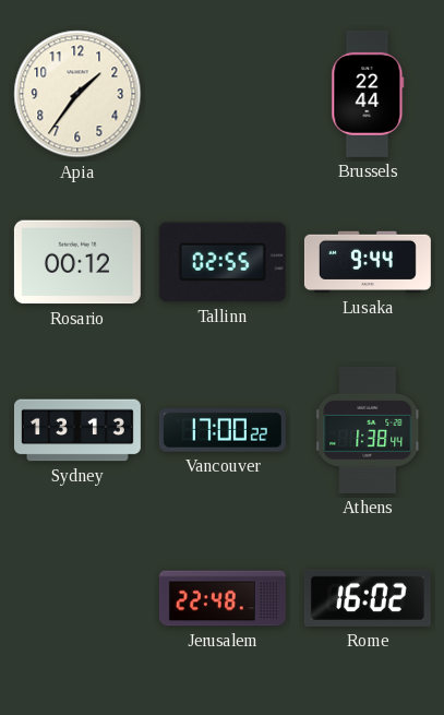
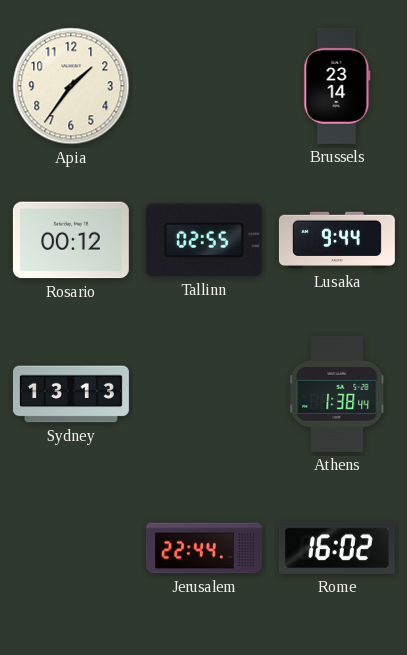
Brussels: 22:44 -> 23:14
Vancouver: 17:00 -> none
Jerusalem: 22:48 -> 22:44
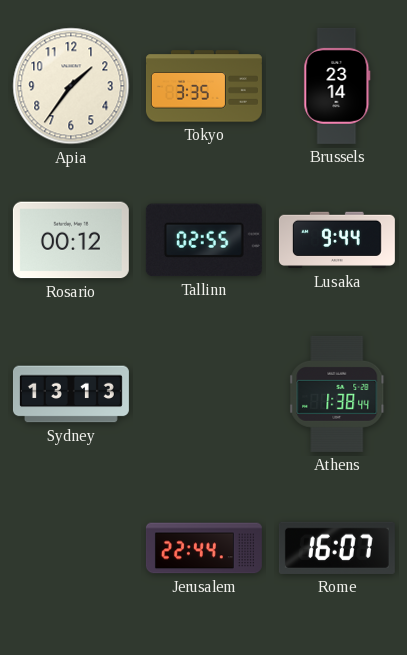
Tokyo: none -> 3:35
Rome: 16:02 -> 16:07
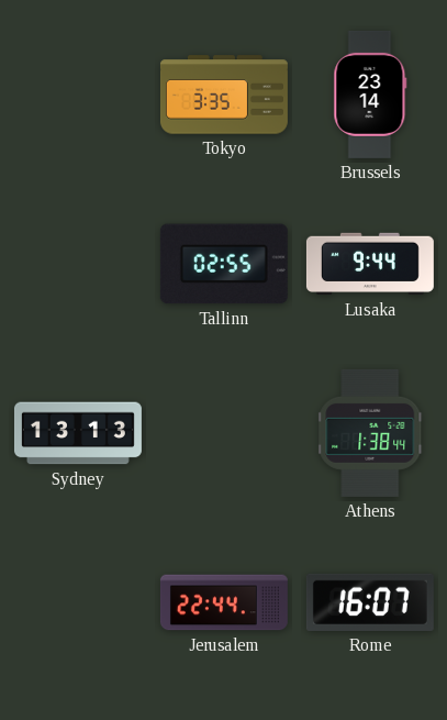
Apia: 1:36 -> none
Rosario: 00:12 -> none
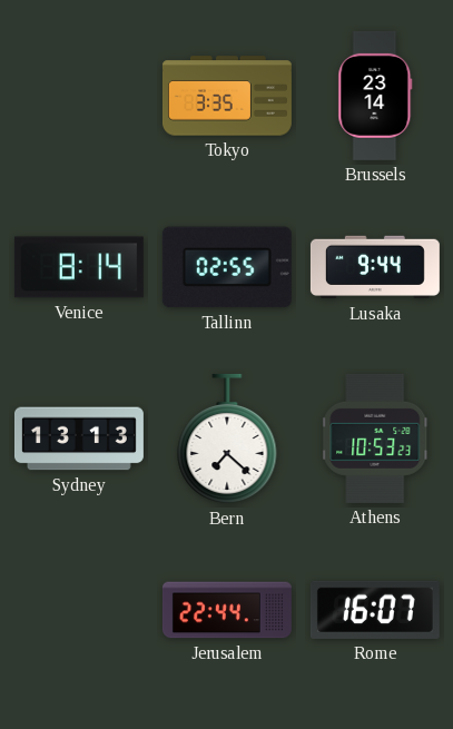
Venice: none -> 8:14
Bern: none -> 7:22
Athens: 1:38 -> 10:53
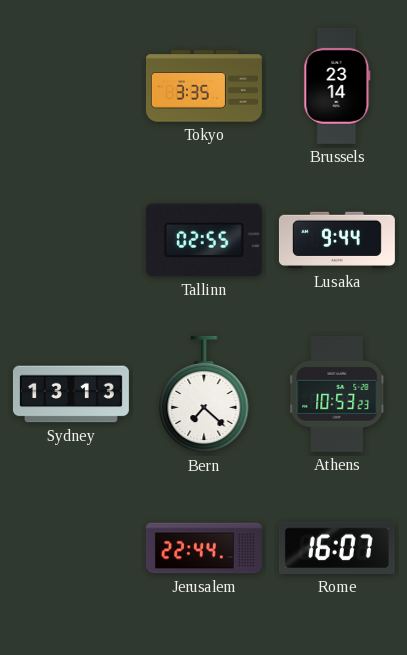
Venice: 8:14 -> none
